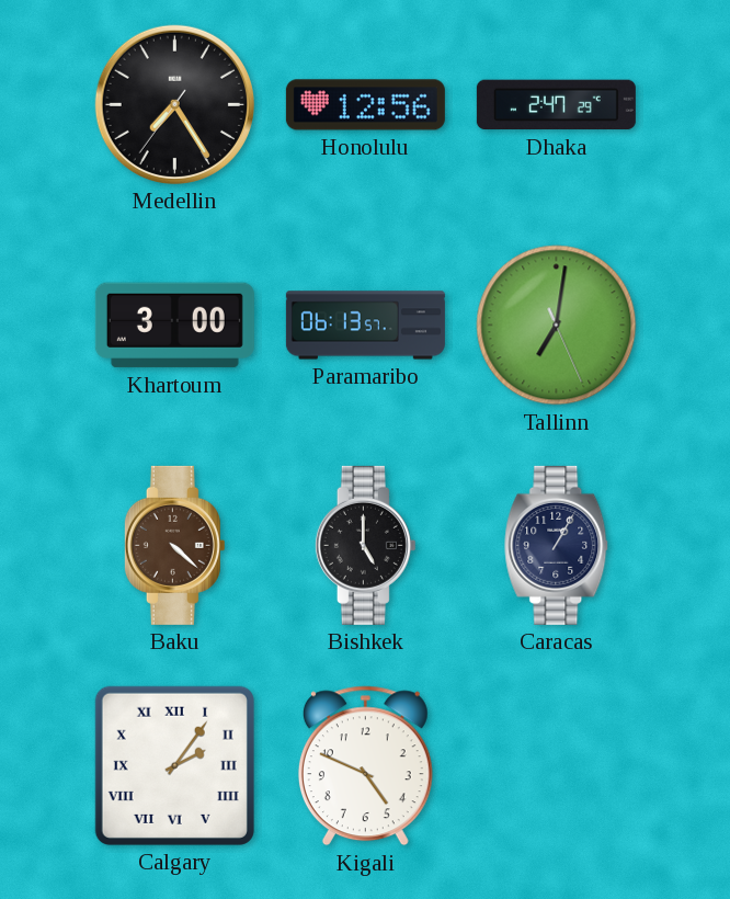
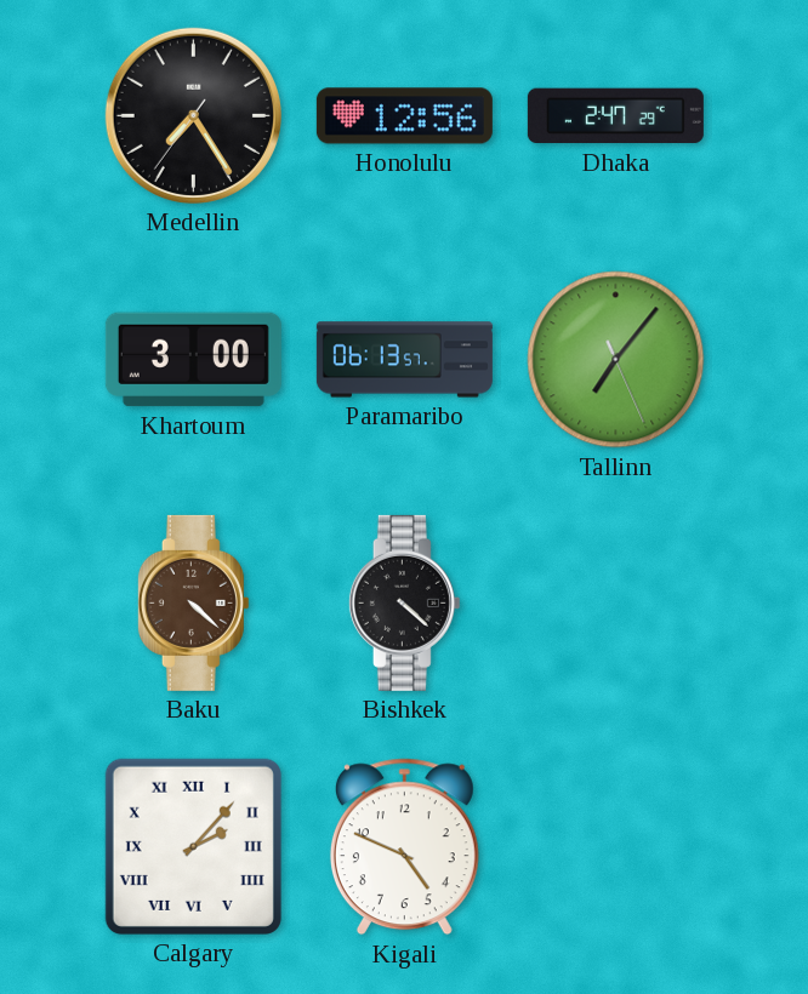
Tallinn: 7:01 -> 7:06
Bishkek: 5:00 -> 4:22
Caracas: 1:05 -> none
Calgary: 2:06 -> 2:07
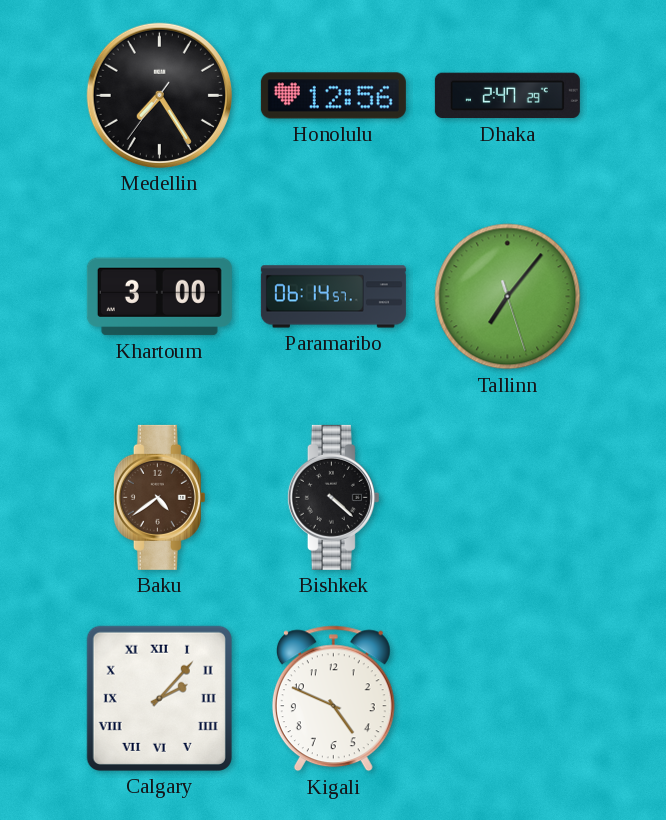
Paramaribo: 06:13 -> 06:14
Tallinn: 7:06:26 -> 7:06:27
Baku: 4:22 -> 4:39
